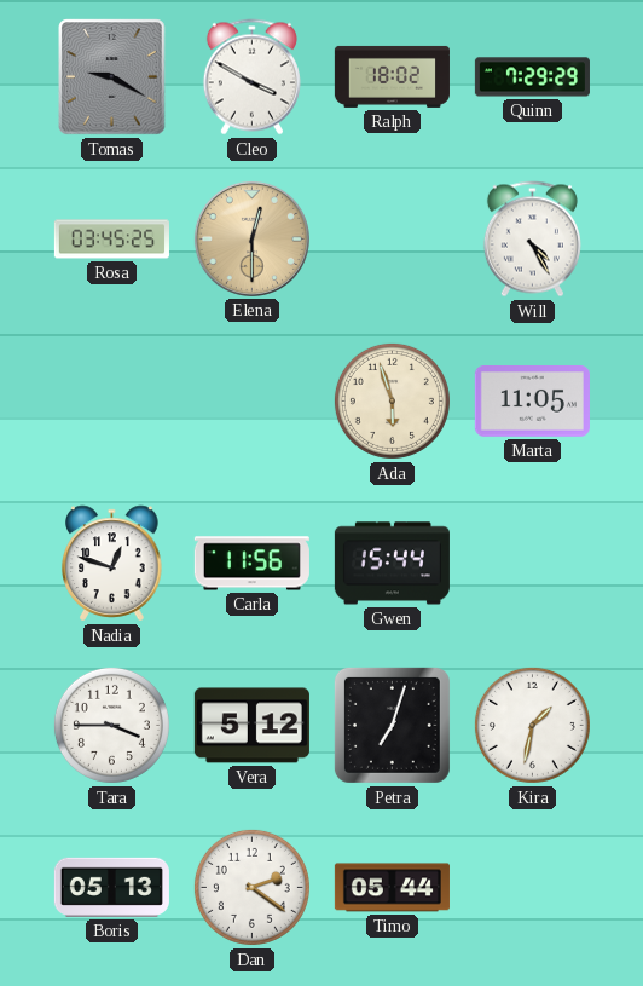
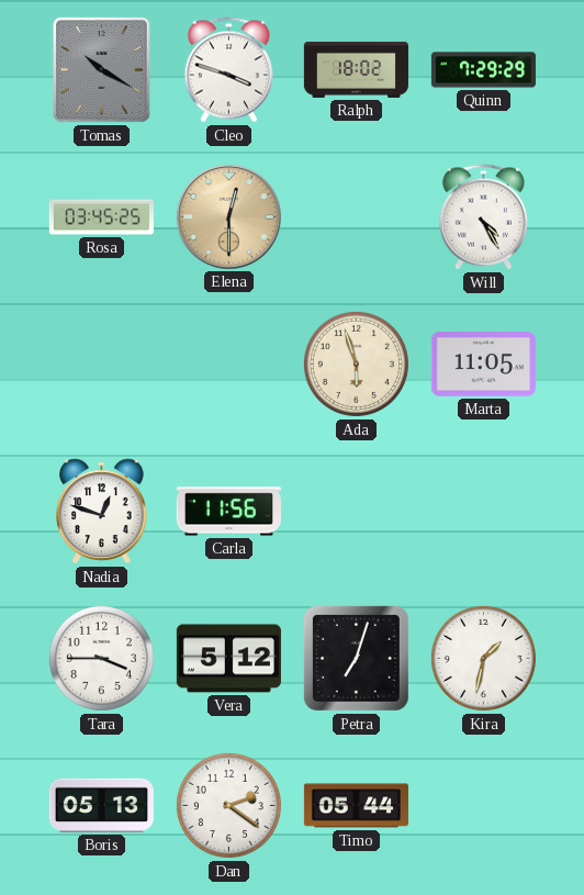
Tomas: 9:20 -> 10:20
Cleo: 3:50 -> 3:48
Gwen: 15:44 -> none
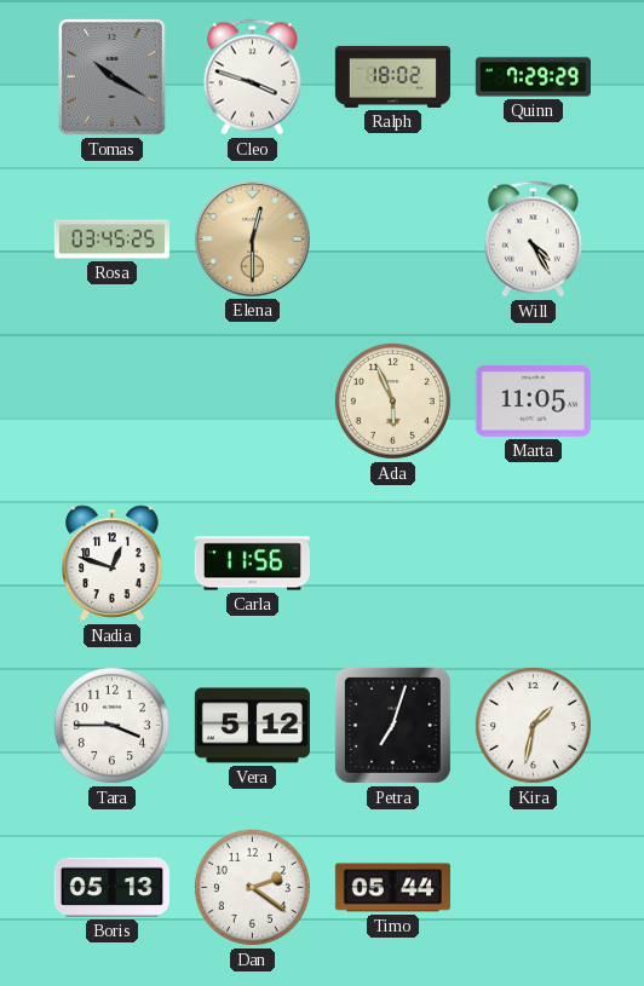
Ada: 5:57 -> 5:56
